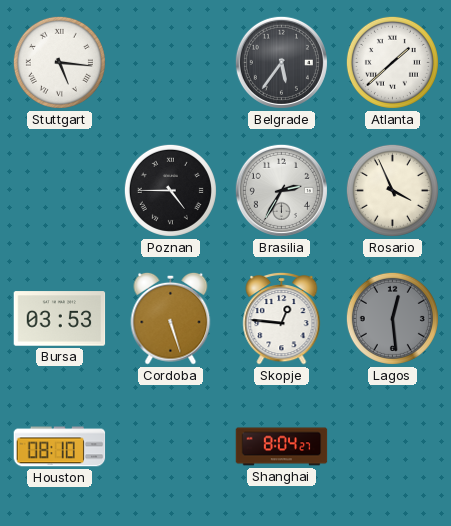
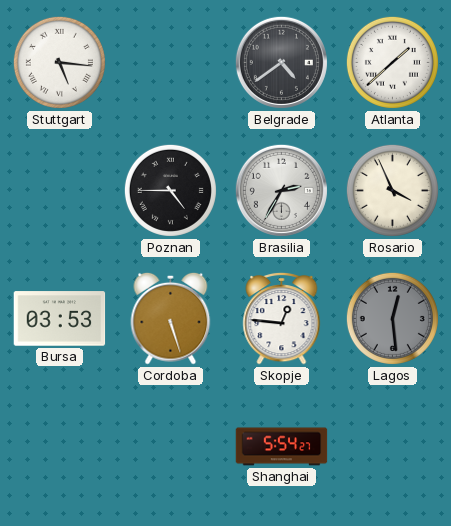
Belgrade: 5:36 -> 4:39
Houston: 08:10 -> none
Shanghai: 8:04 -> 5:54
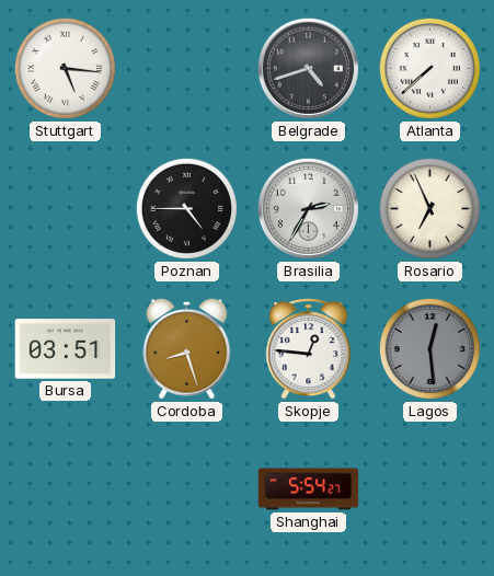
Belgrade: 4:39 -> 4:42
Atlanta: 1:38 -> 7:38
Rosario: 3:56 -> 6:56
Bursa: 03:53 -> 03:51
Cordoba: 5:27 -> 8:27
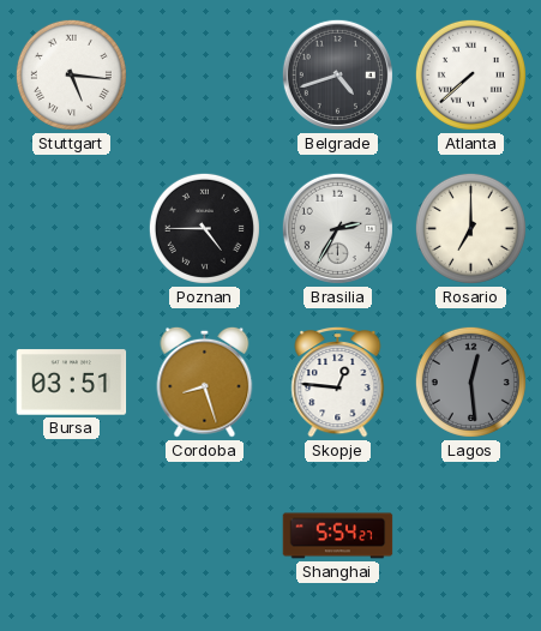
Rosario: 6:56 -> 7:00
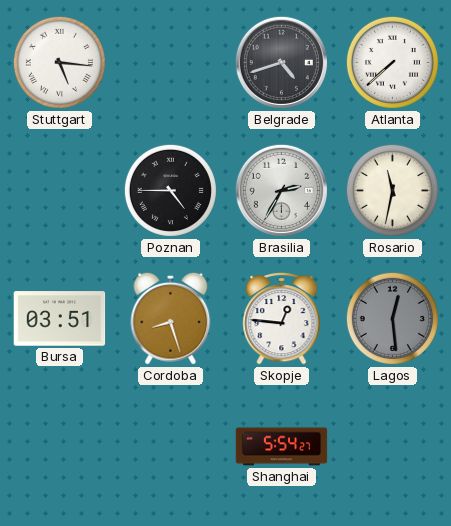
Rosario: 7:00 -> 11:32
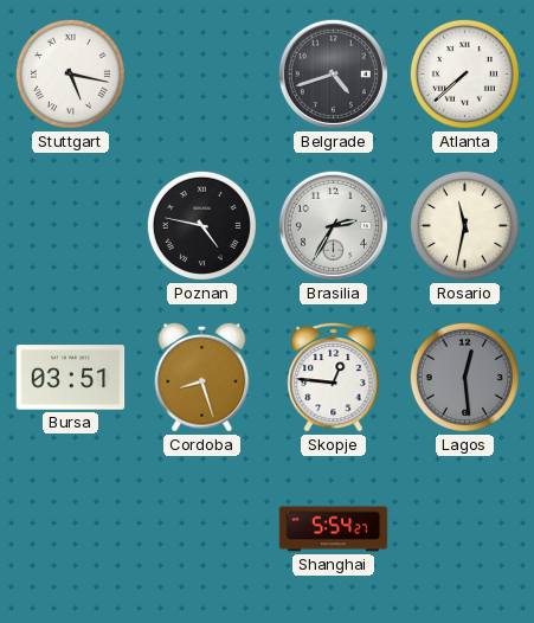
Stuttgart: 5:16 -> 5:17
Poznan: 4:45 -> 4:47
